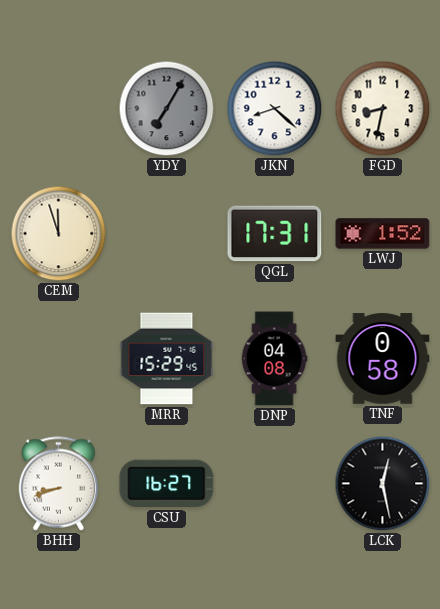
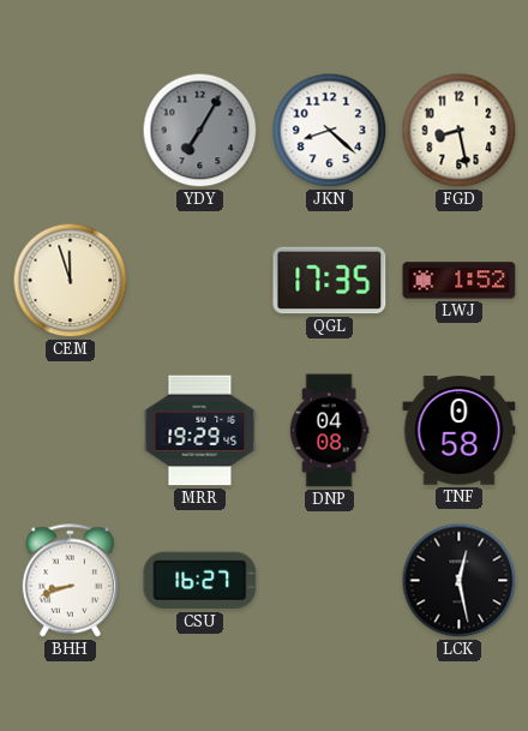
FGD: 8:32 -> 8:28
QGL: 17:31 -> 17:35
MRR: 15:29 -> 19:29
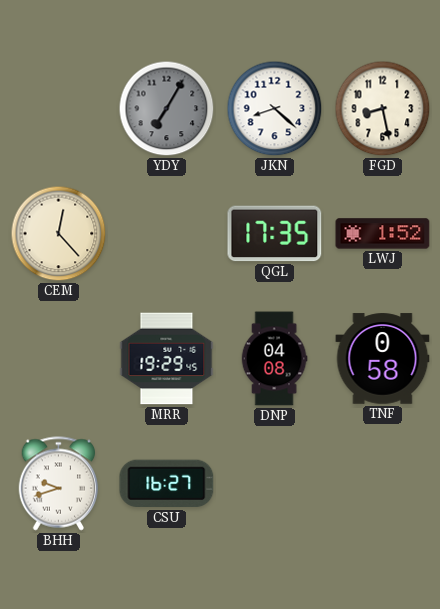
CEM: 11:57 -> 12:23
BHH: 8:42 -> 9:42
LCK: 12:28 -> none
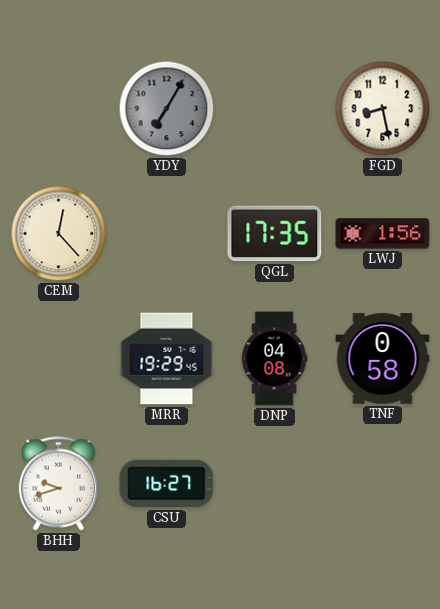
JKN: 8:22 -> none
LWJ: 1:52 -> 1:56
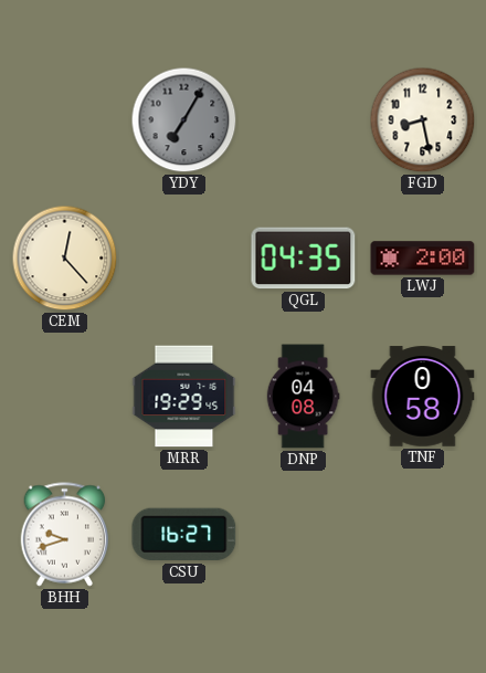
QGL: 17:35 -> 04:35
LWJ: 1:56 -> 2:00
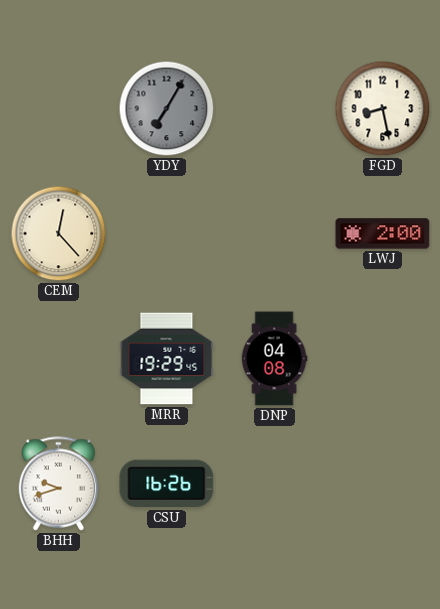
QGL: 04:35 -> none
TNF: 0:58 -> none
CSU: 16:27 -> 16:26
